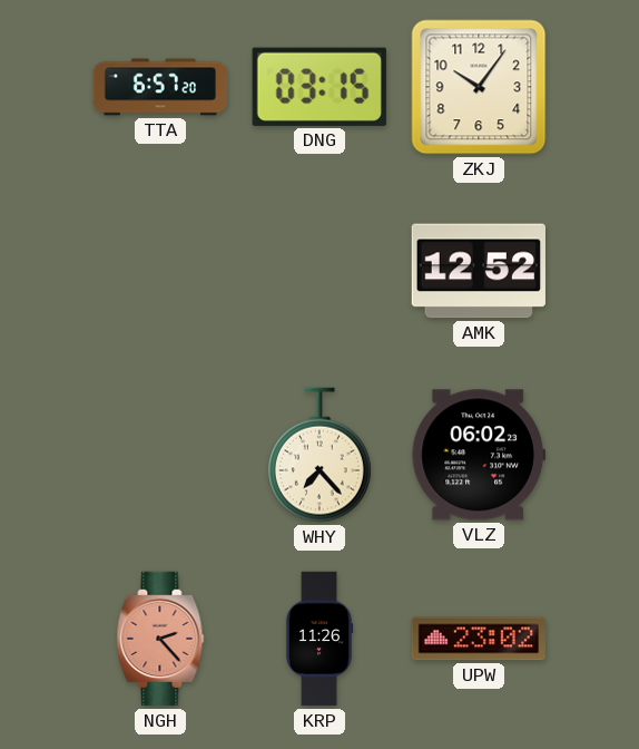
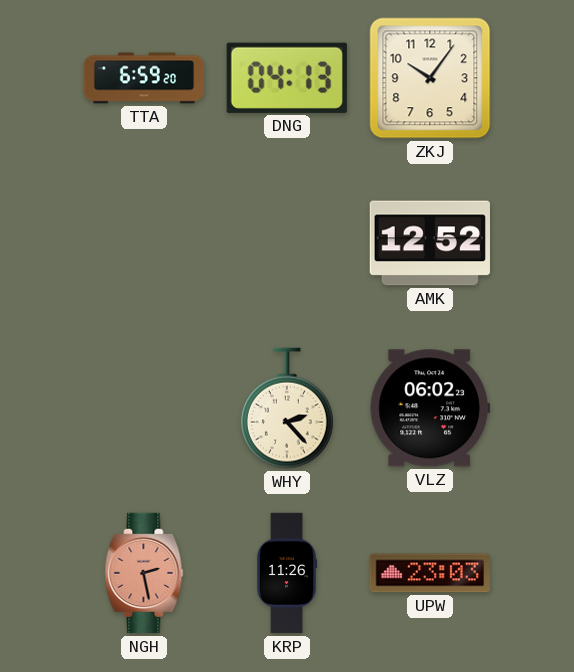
TTA: 6:57 -> 6:59
DNG: 03:15 -> 04:13
WHY: 7:23 -> 2:23
NGH: 2:23 -> 2:28
UPW: 23:02 -> 23:03
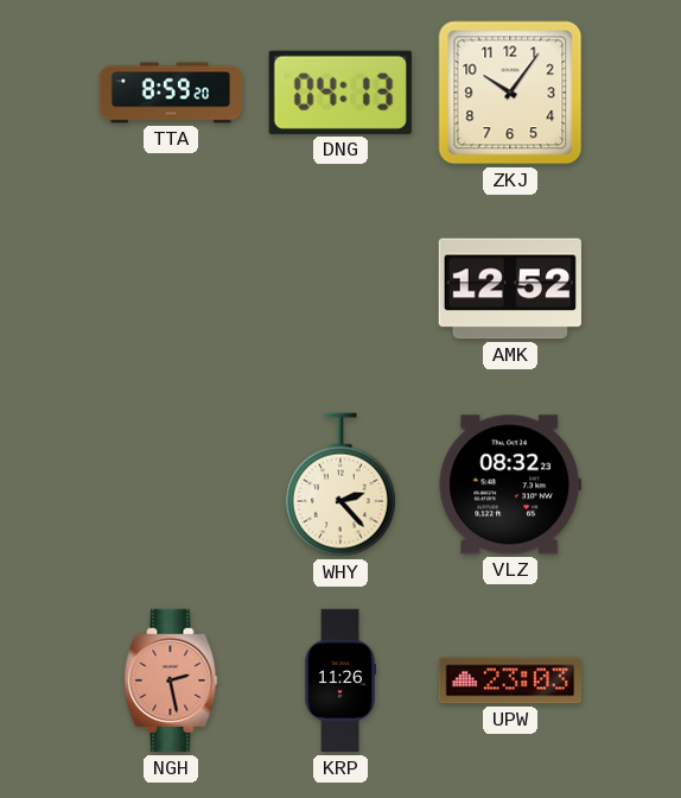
TTA: 6:59 -> 8:59
VLZ: 06:02 -> 08:32
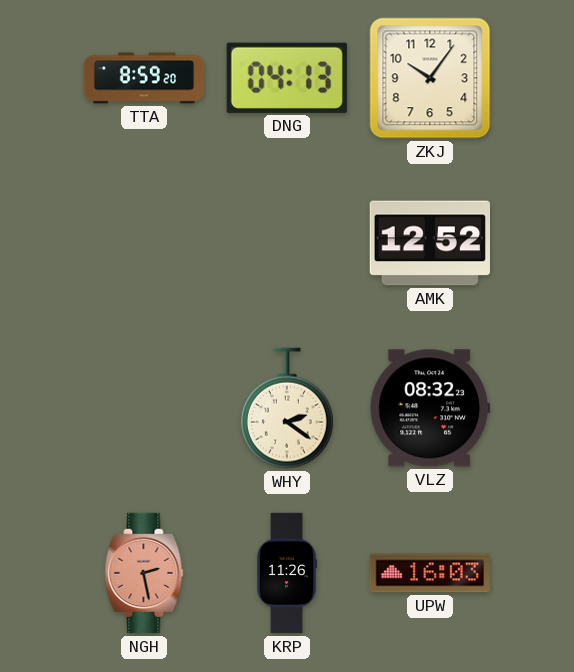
WHY: 2:23 -> 2:21
UPW: 23:03 -> 16:03
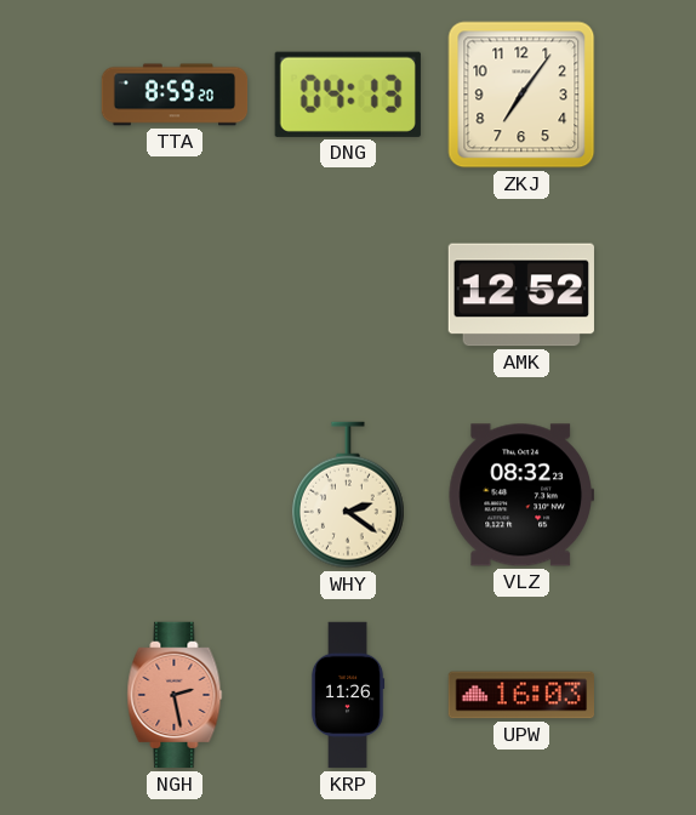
ZKJ: 10:06 -> 7:06
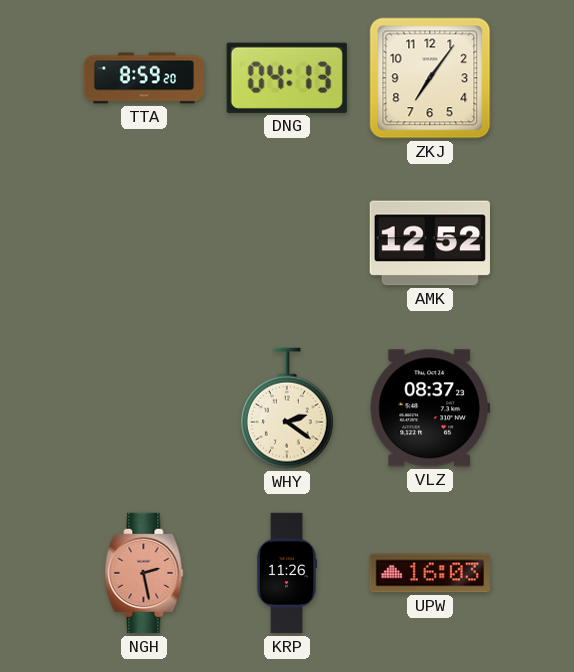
VLZ: 08:32 -> 08:37
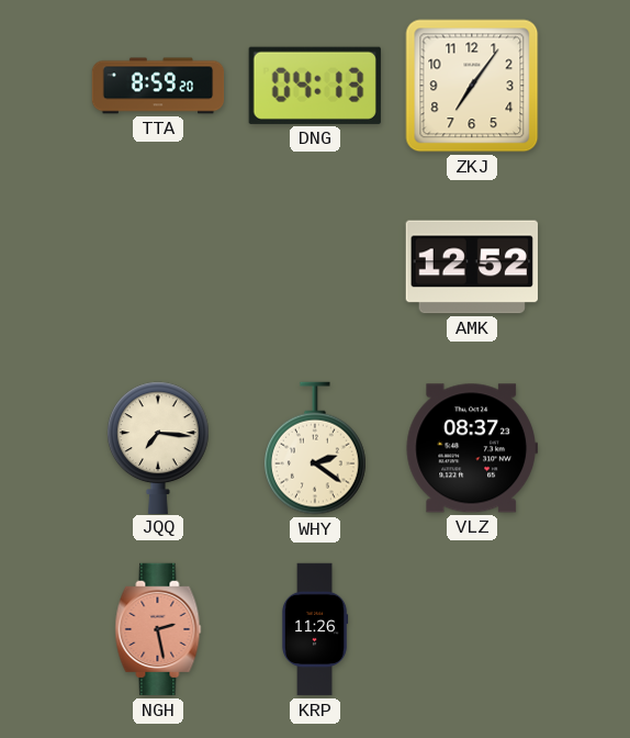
JQQ: none -> 7:16
UPW: 16:03 -> none
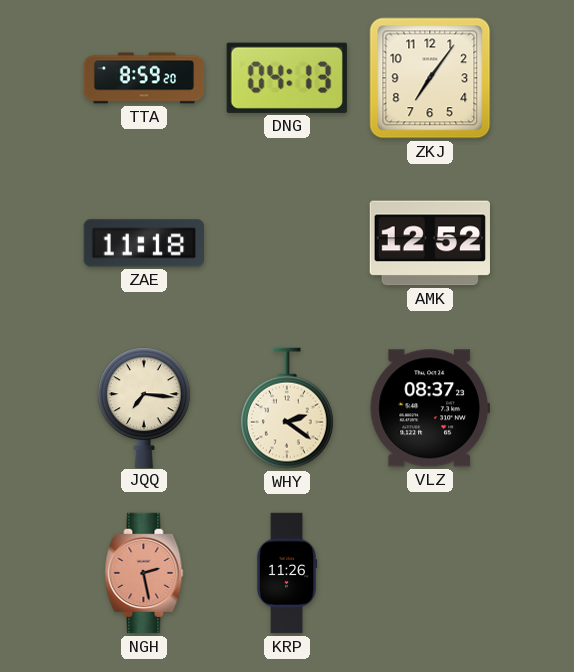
ZAE: none -> 11:18
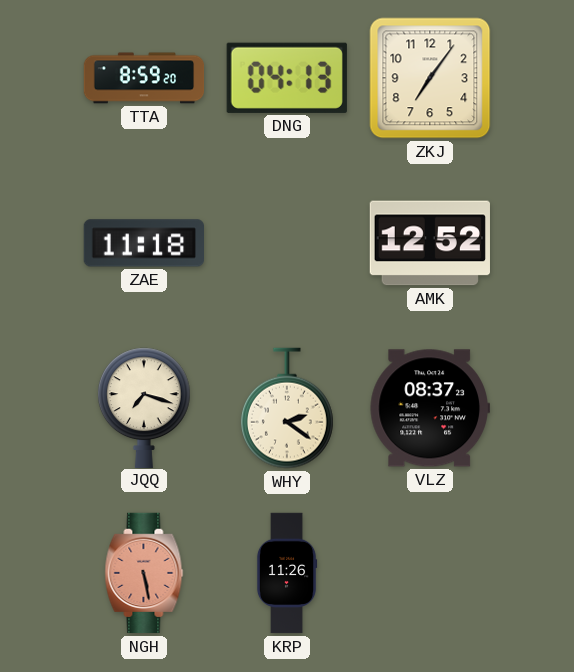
JQQ: 7:16 -> 7:18
NGH: 2:28 -> 5:28
